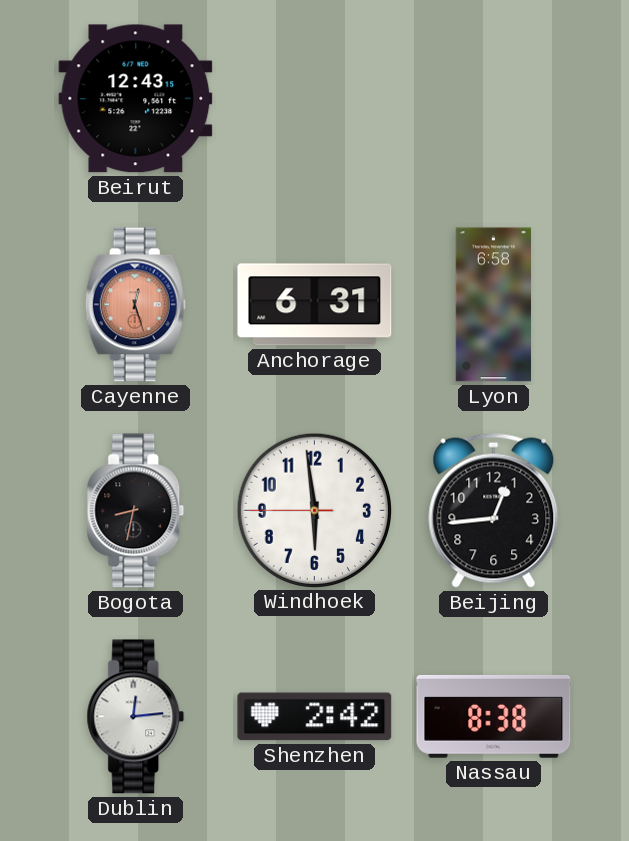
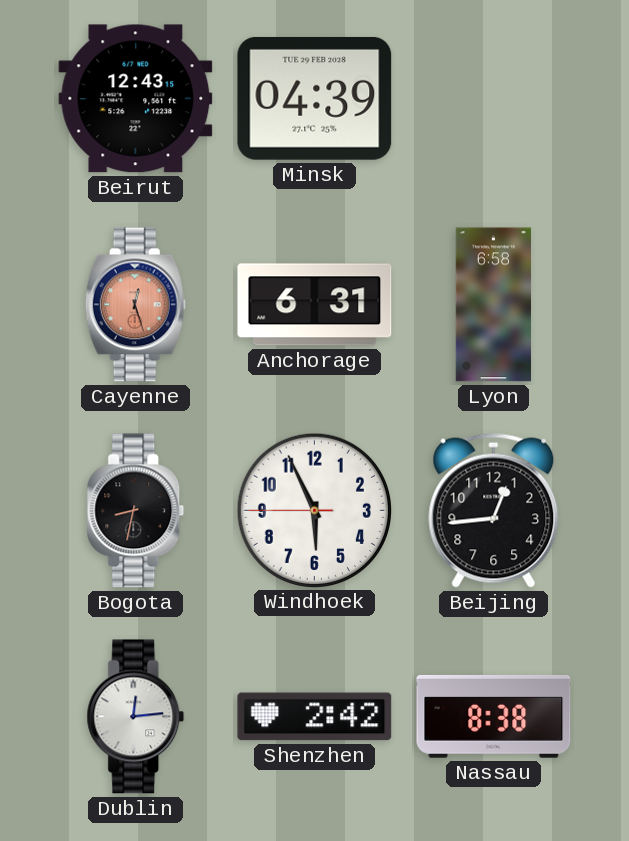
Minsk: none -> 04:39
Windhoek: 5:58 -> 5:55
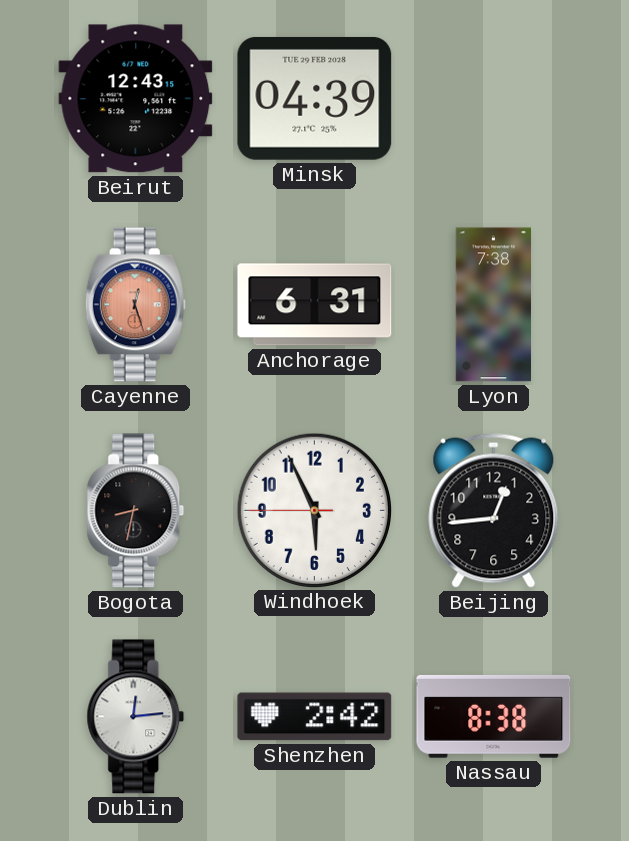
Lyon: 6:58 -> 7:38
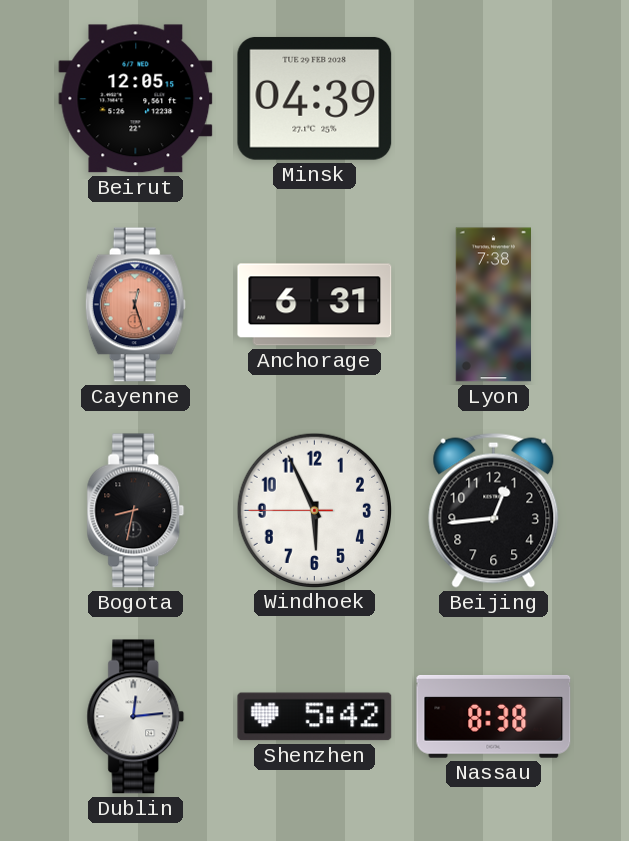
Beirut: 12:43 -> 12:05
Shenzhen: 2:42 -> 5:42
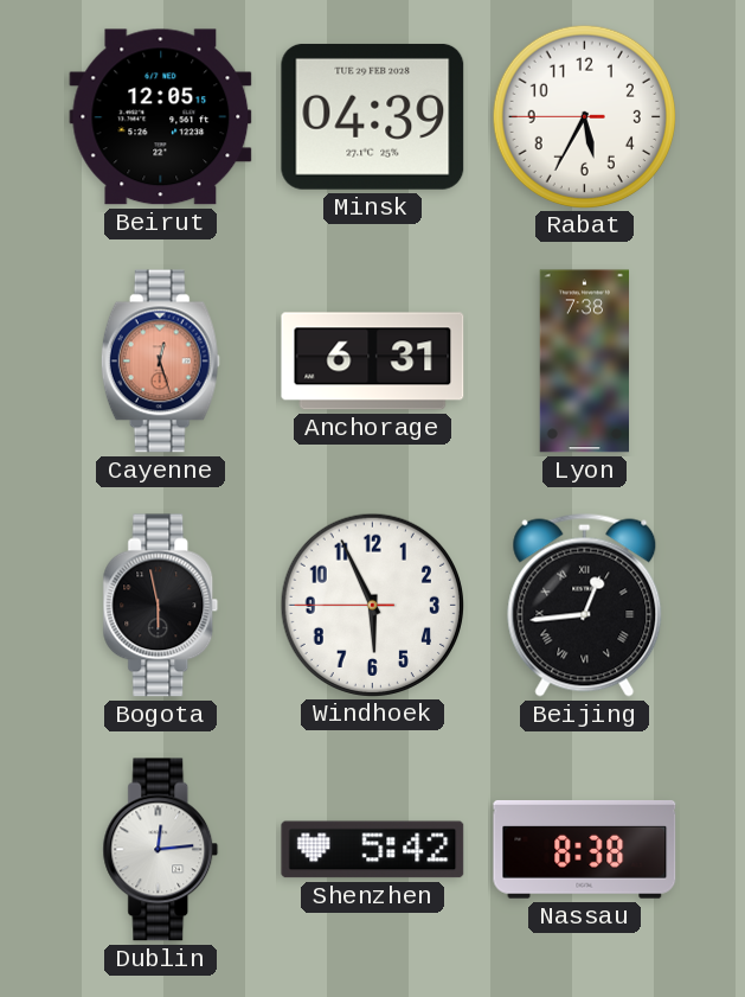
Rabat: none -> 5:34
Bogota: 8:32 -> 5:58
Beijing numerals: Arabic -> Roman
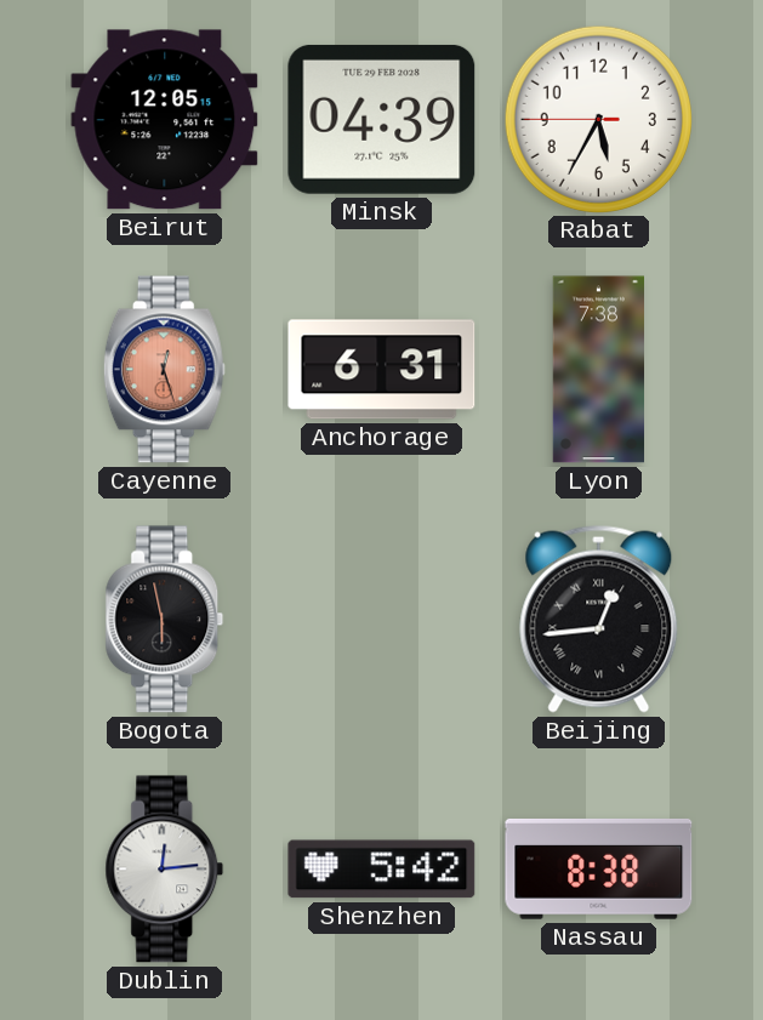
Windhoek: 5:55 -> none
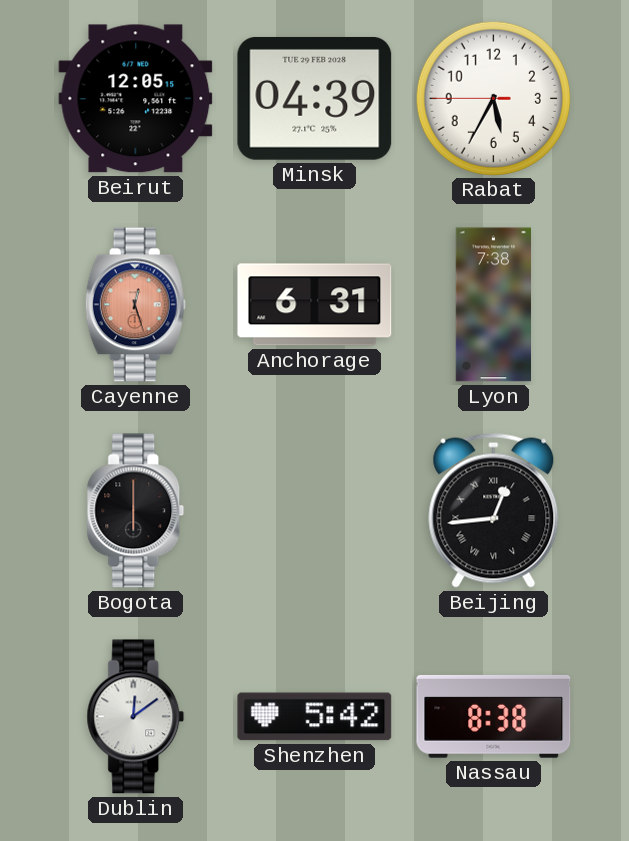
Bogota: 5:58 -> 6:00
Dublin: 12:14 -> 12:09
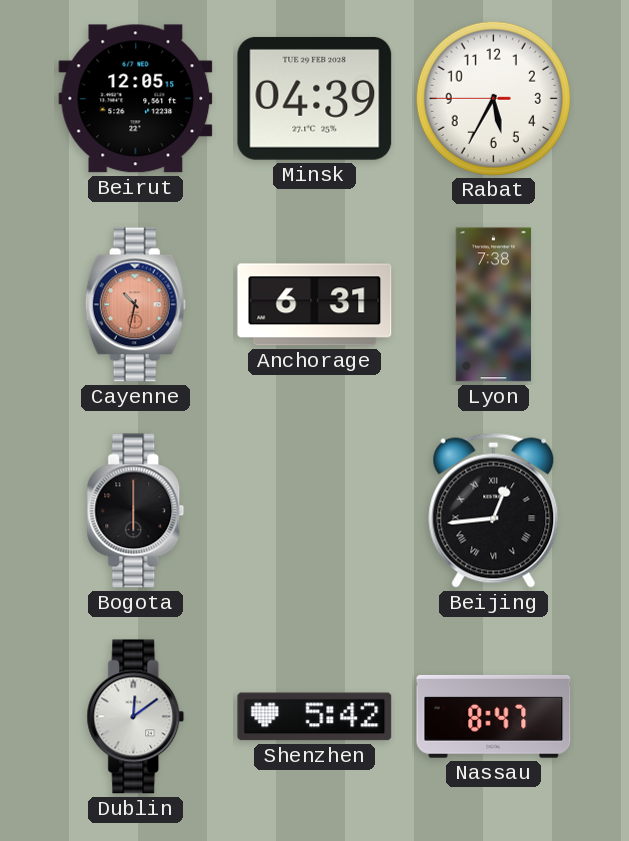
Cayenne: 12:27 -> 10:32
Nassau: 8:38 -> 8:47
